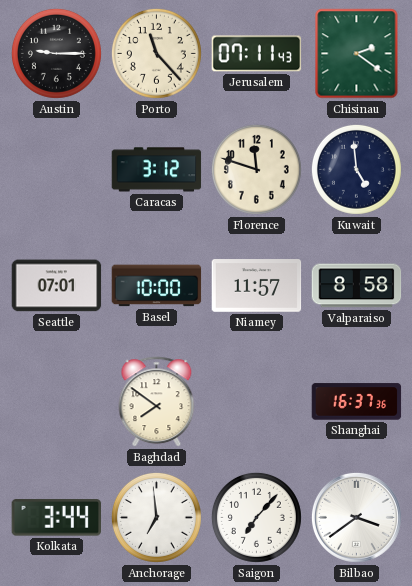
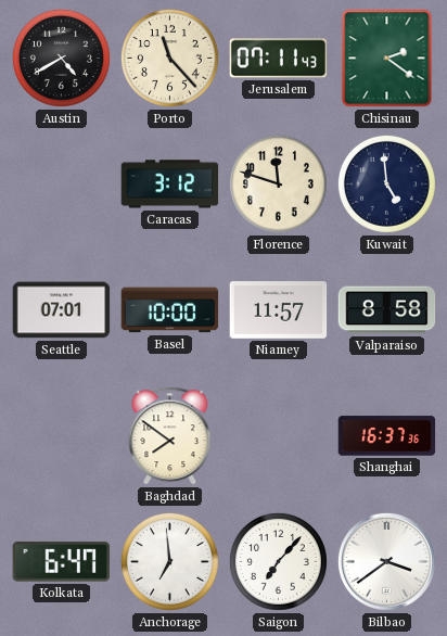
Austin: 9:15 -> 4:40
Kolkata: 3:44 -> 6:47
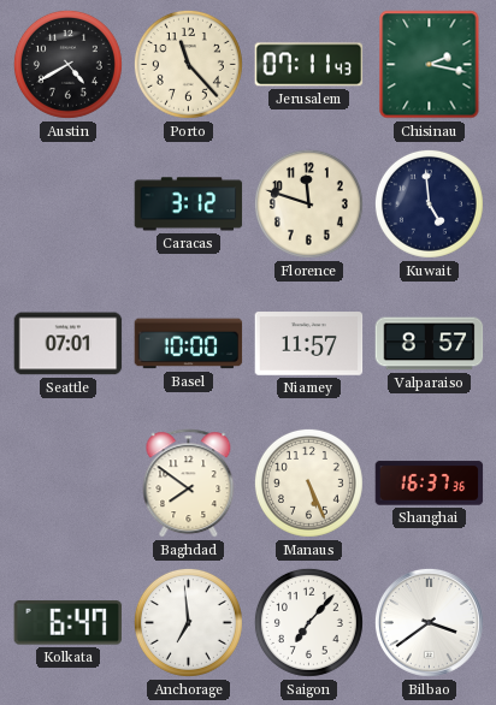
Chisinau: 2:21 -> 2:17
Valparaiso: 8:58 -> 8:57
Manaus: none -> 5:26
